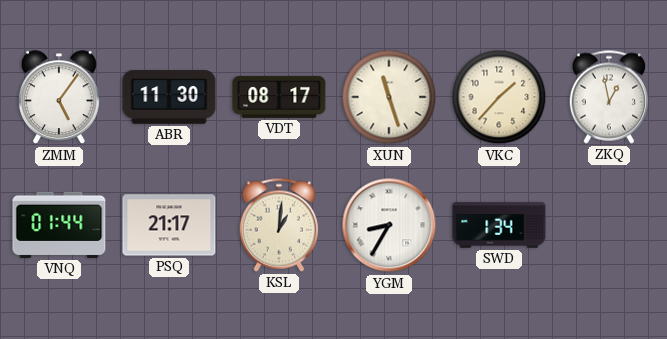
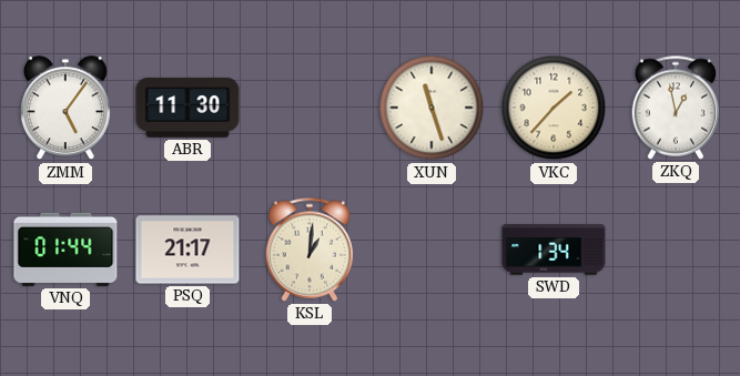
VDT: 08:17 -> none
YGM: 8:35 -> none
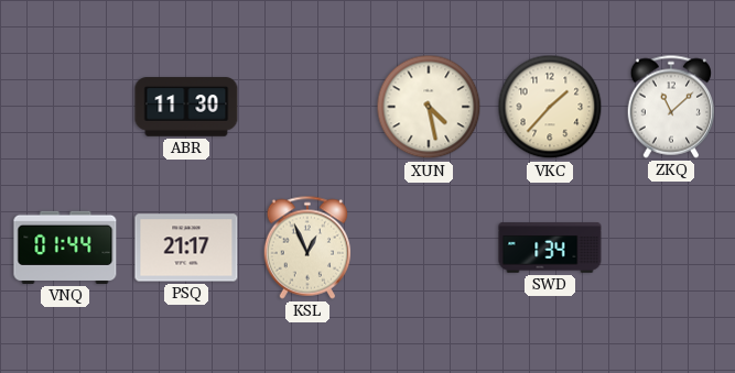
ZMM: 5:06 -> none
XUN: 11:27 -> 4:28
ZKQ: 12:58 -> 11:08
KSL: 1:01 -> 12:56
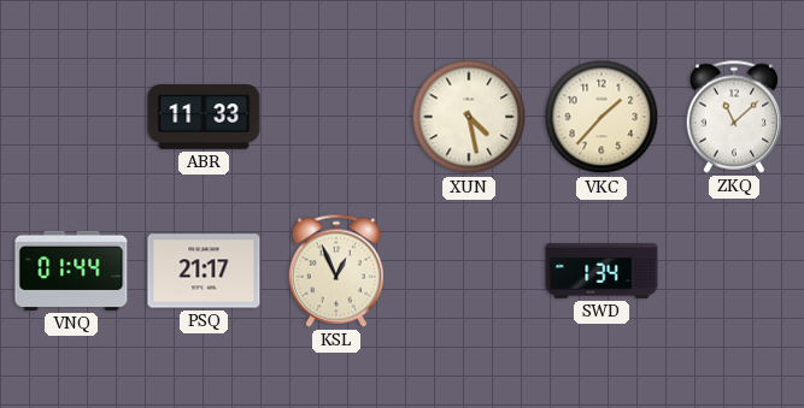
ABR: 11:30 -> 11:33
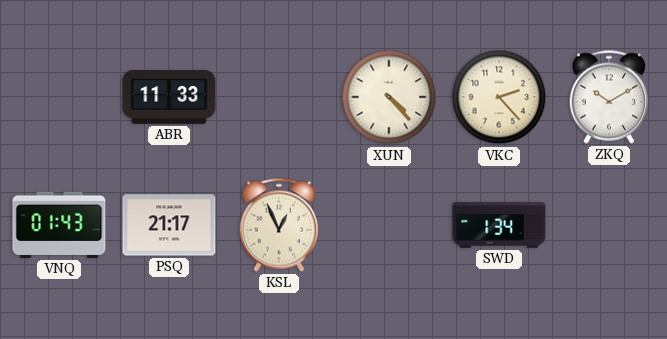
XUN: 4:28 -> 4:23
VKC: 1:37 -> 2:23
ZKQ: 11:08 -> 10:10
VNQ: 01:44 -> 01:43
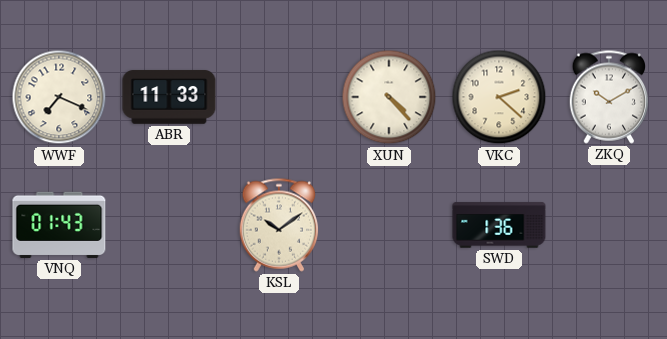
WWF: none -> 7:19
VKC: 2:23 -> 2:22
PSQ: 21:17 -> none
KSL: 12:56 -> 10:09
SWD: 1:34 -> 1:36
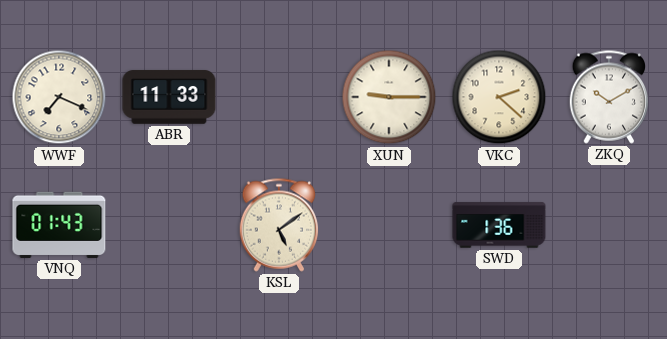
XUN: 4:23 -> 9:15
KSL: 10:09 -> 5:09
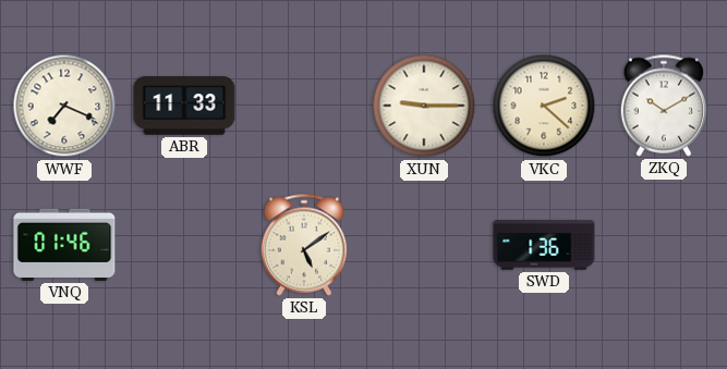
VNQ: 01:43 -> 01:46
